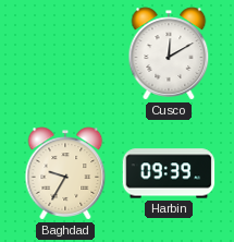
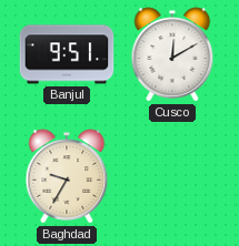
Banjul: none -> 9:51
Harbin: 09:39 -> none
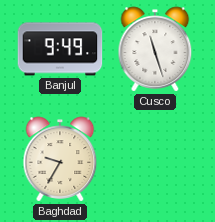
Banjul: 9:51 -> 9:49
Cusco: 12:10 -> 11:27
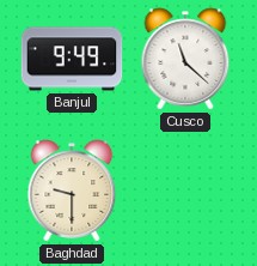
Cusco: 11:27 -> 11:22
Baghdad: 9:35 -> 9:30
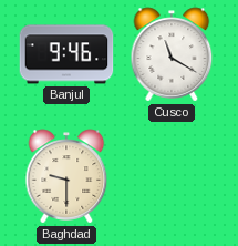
Banjul: 9:49 -> 9:46
Cusco: 11:22 -> 11:20
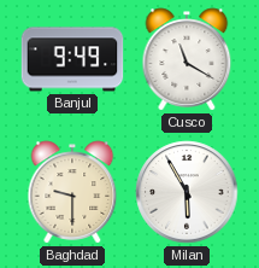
Banjul: 9:46 -> 9:49
Milan: none -> 5:55
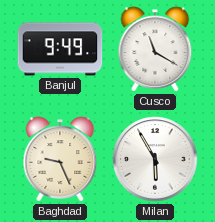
Baghdad: 9:30 -> 9:26
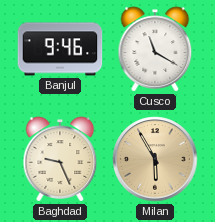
Banjul: 9:49 -> 9:46
Milan dial: white -> champagne
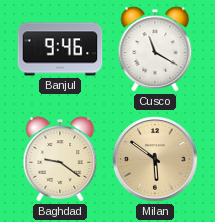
Baghdad: 9:26 -> 9:21
Milan: 5:55 -> 5:51
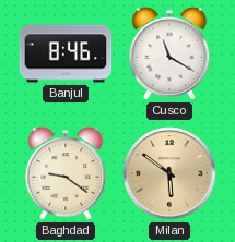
Banjul: 9:46 -> 8:46
